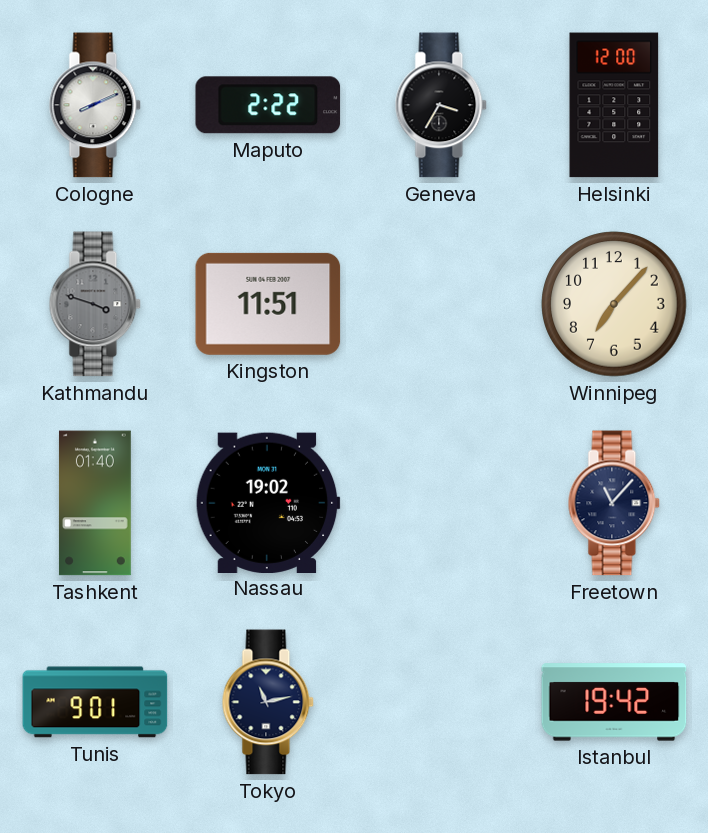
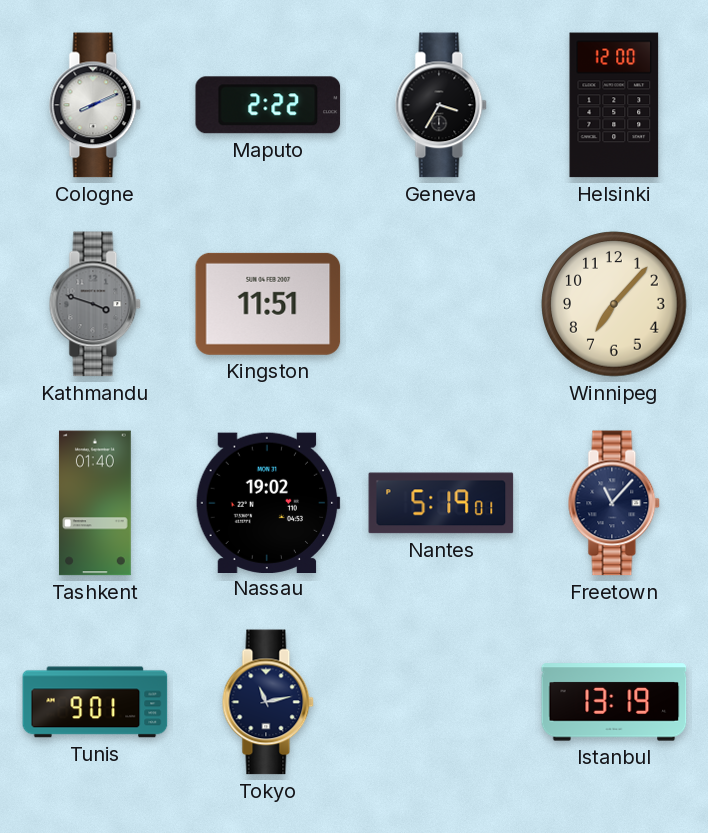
Nantes: none -> 5:19
Istanbul: 19:42 -> 13:19
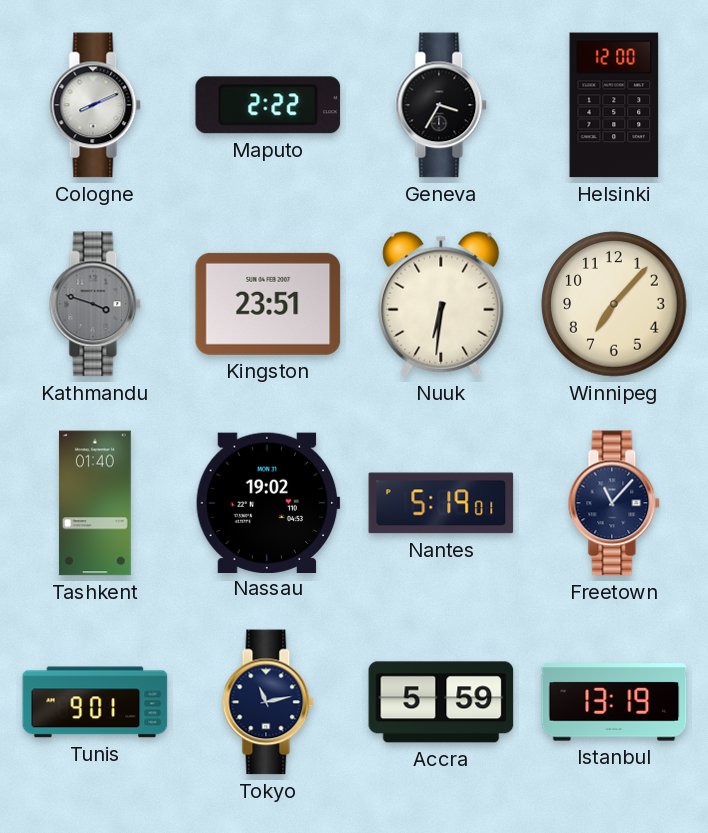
Kingston: 11:51 -> 23:51
Nuuk: none -> 6:31
Accra: none -> 5:59
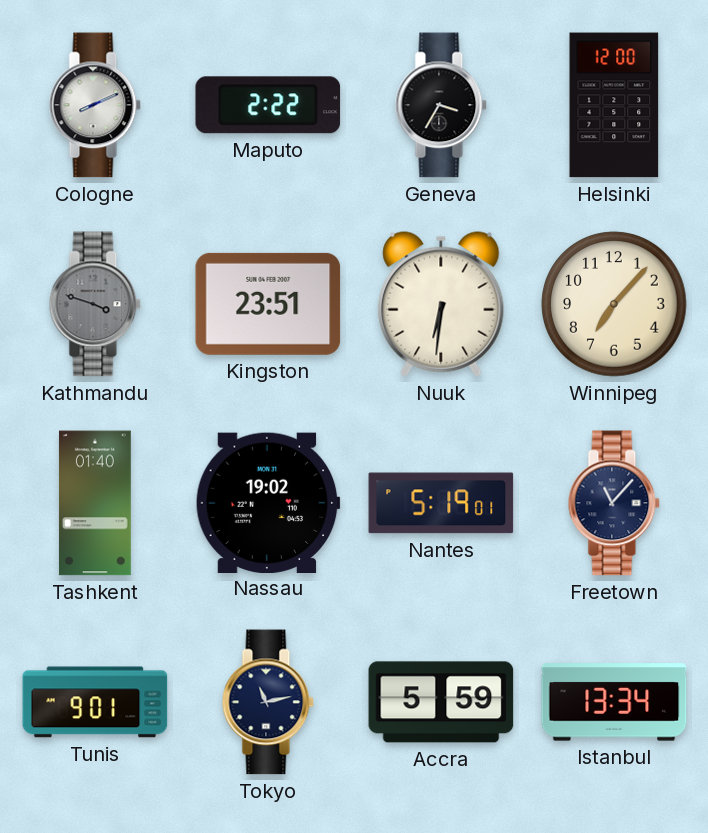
Istanbul: 13:19 -> 13:34
